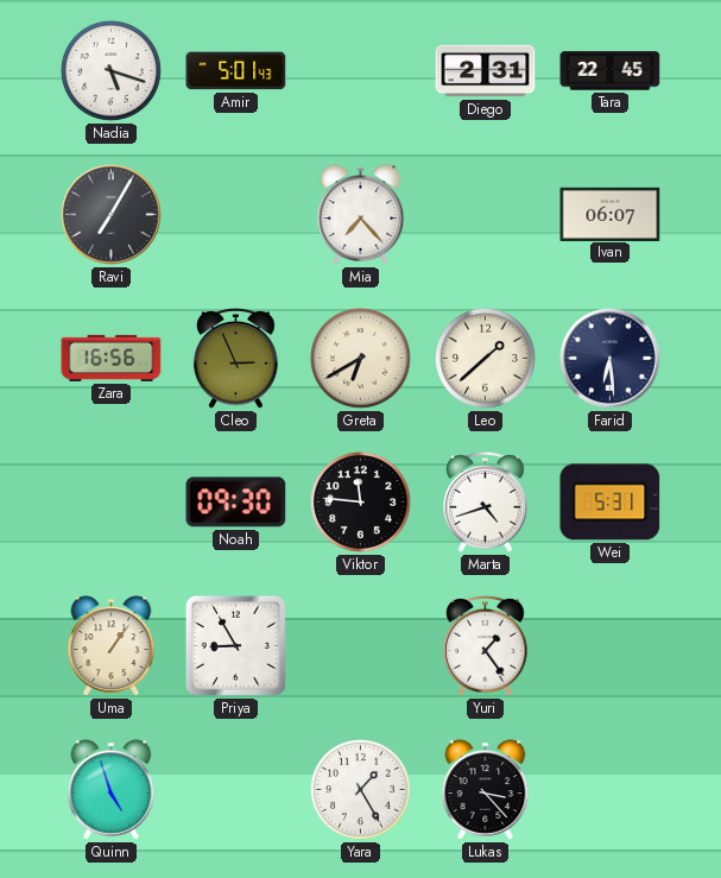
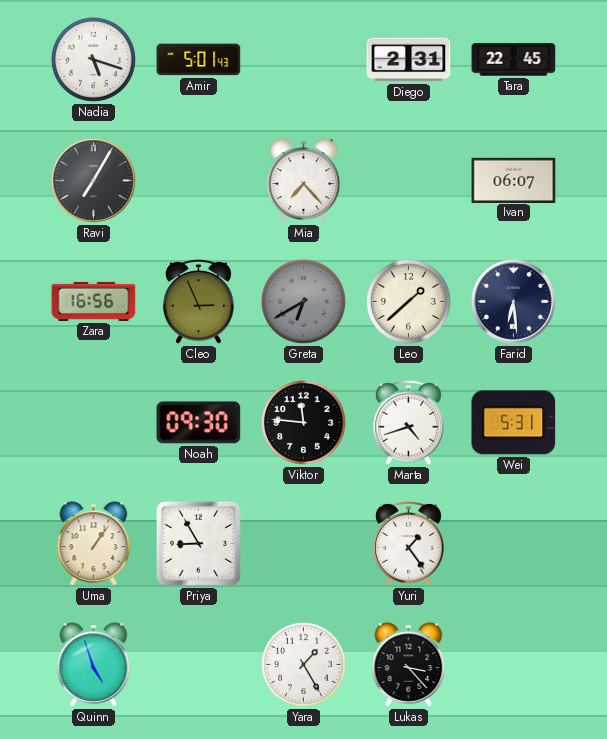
Greta dial: cream -> grey
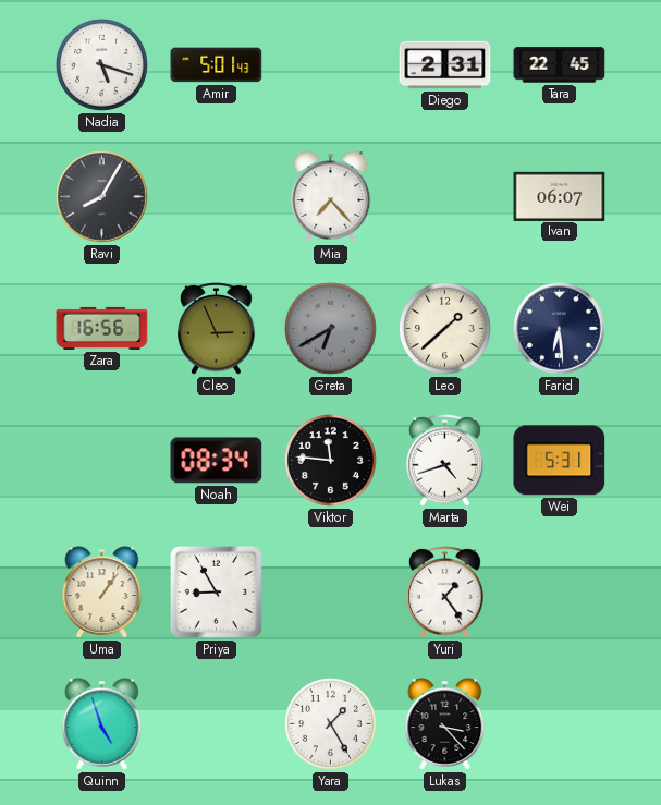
Ravi: 7:05 -> 8:05
Noah: 09:30 -> 08:34
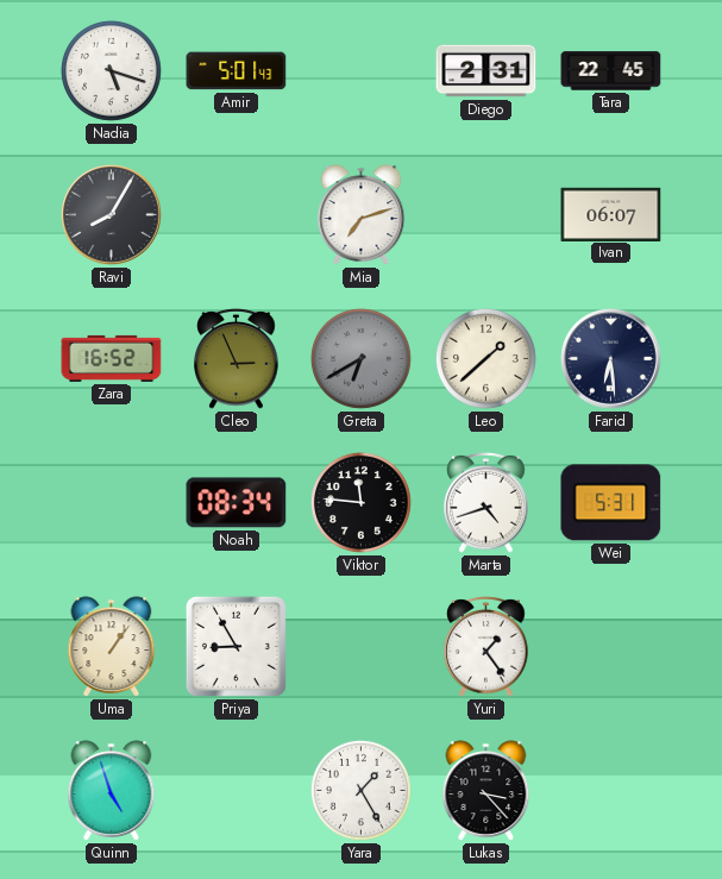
Mia: 7:23 -> 7:12
Zara: 16:56 -> 16:52
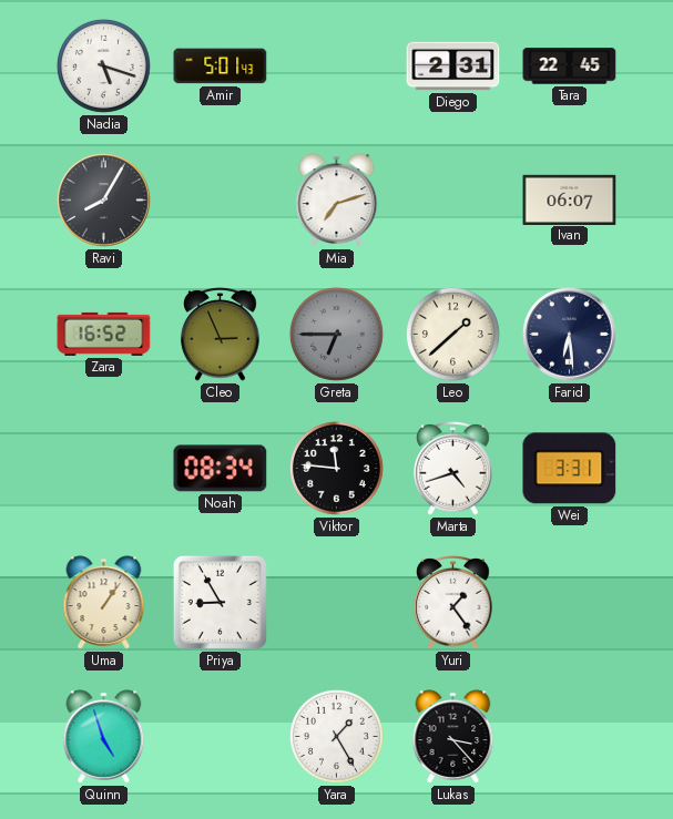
Greta: 6:40 -> 6:45
Wei: 5:31 -> 3:31
